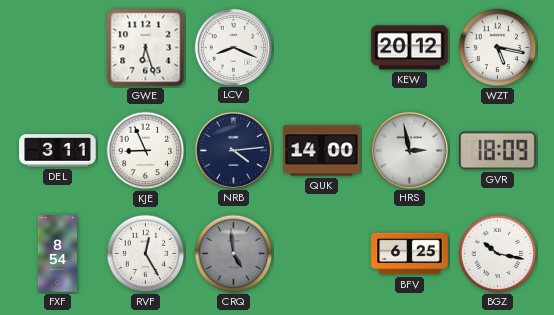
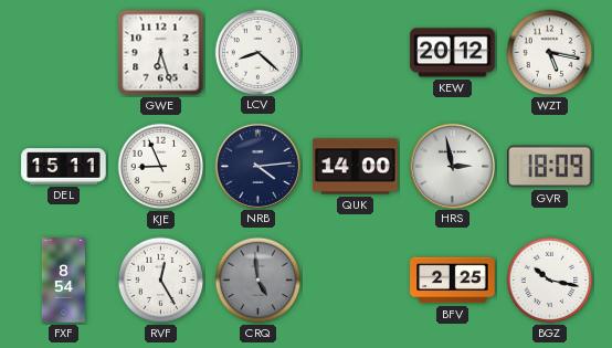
LCV: 8:19 -> 8:22
DEL: 3:11 -> 15:11
BFV: 6:25 -> 2:25
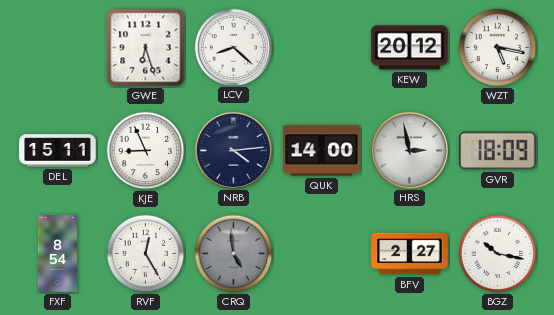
BFV: 2:25 -> 2:27
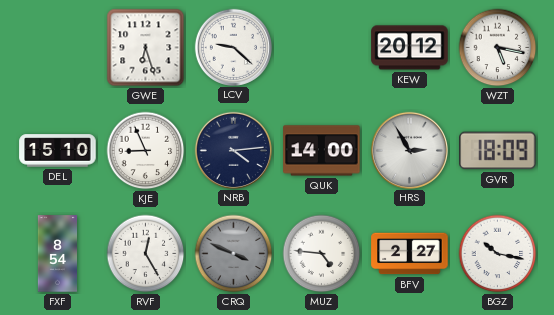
LCV: 8:22 -> 9:22
DEL: 15:11 -> 15:10
HRS: 2:58 -> 2:55
CRQ: 4:59 -> 3:49
MUZ: none -> 4:46
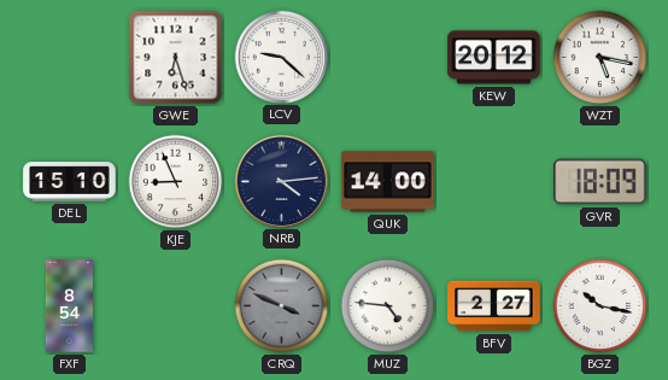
HRS: 2:55 -> none
RVF: 12:25 -> none
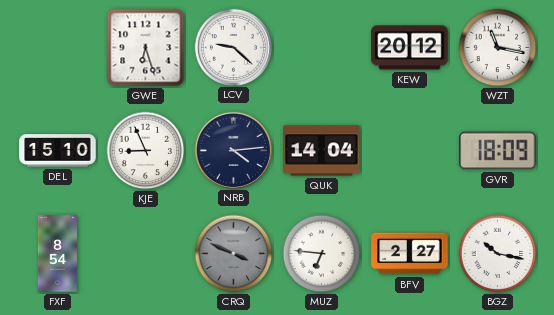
WZT: 5:17 -> 11:17
QUK: 14:00 -> 14:04
MUZ: 4:46 -> 6:46
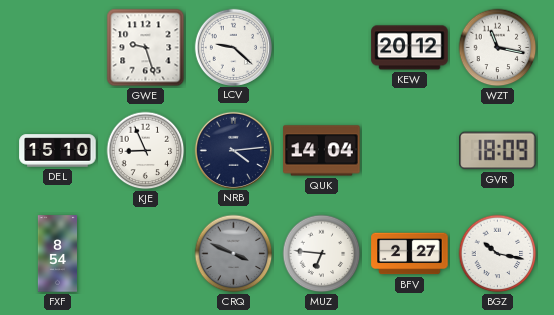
GWE: 6:27 -> 9:27
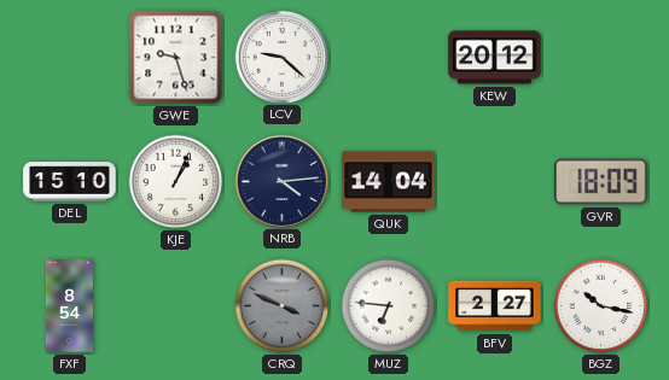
WZT: 11:17 -> none
KJE: 8:56 -> 1:04
